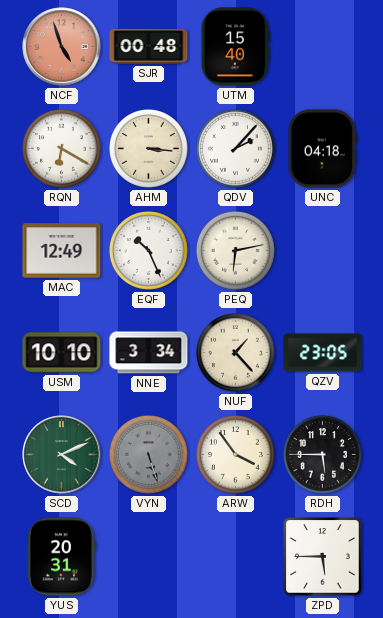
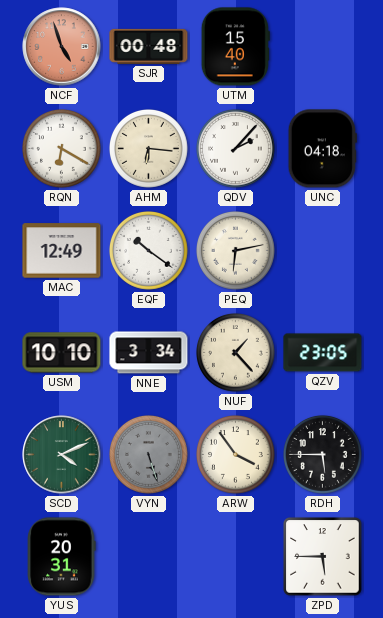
AHM: 3:16 -> 6:16
EQF: 10:26 -> 10:21
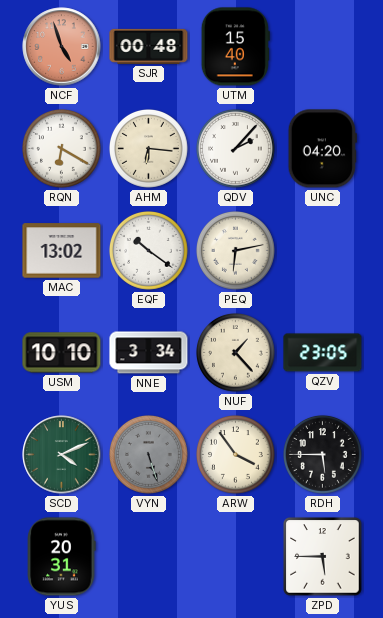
UNC: 04:18 -> 04:20
MAC: 12:49 -> 13:02
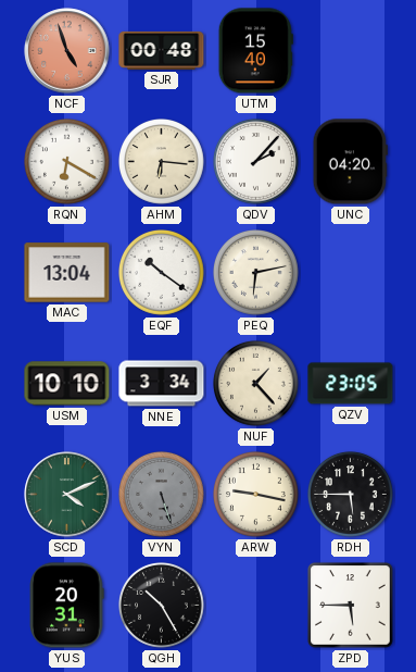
MAC: 13:02 -> 13:04
ARW: 3:54 -> 9:17
QGH: none -> 10:25
